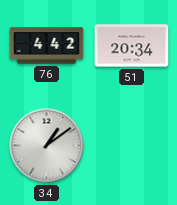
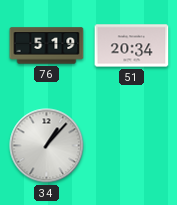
76: 4:42 -> 5:19
34: 1:09 -> 1:07
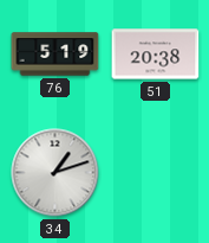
51: 20:34 -> 20:38
34: 1:07 -> 1:12
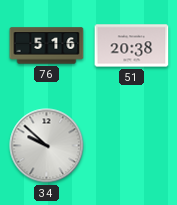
76: 5:19 -> 5:16
34: 1:12 -> 9:52
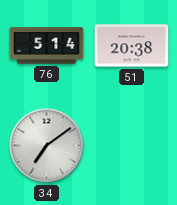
76: 5:16 -> 5:14
34: 9:52 -> 7:09
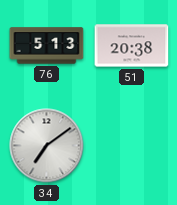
76: 5:14 -> 5:13
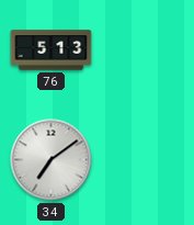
51: 20:38 -> none
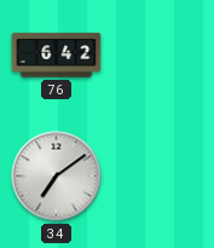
76: 5:13 -> 6:42
